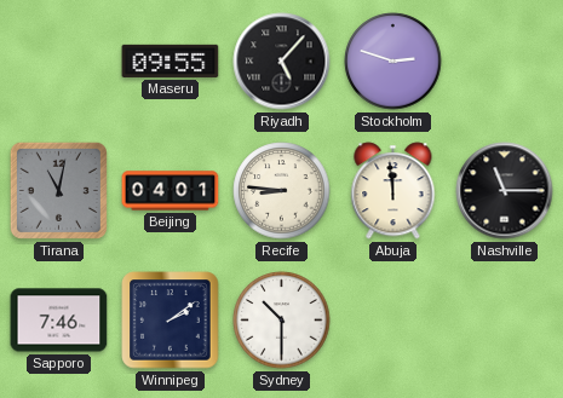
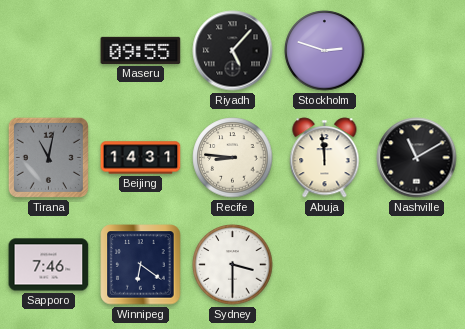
Beijing: 04:01 -> 14:31
Nashville: 11:15 -> 11:10
Winnipeg: 2:09 -> 6:21
Sydney: 10:30 -> 3:30
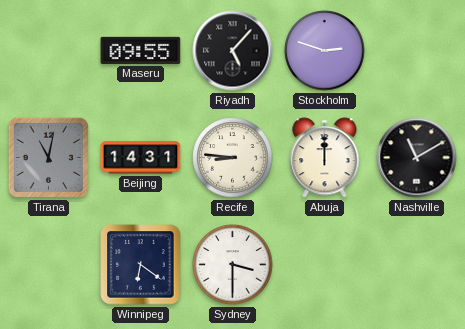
Abuja: 11:59 -> 12:00
Sapporo: 7:46 -> none
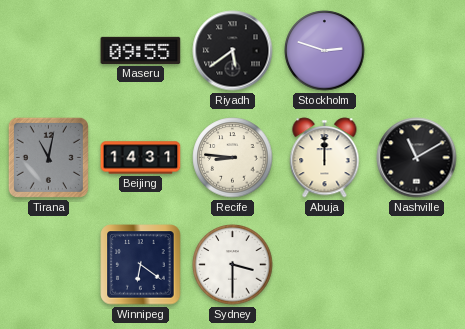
Riyadh: 5:07 -> 5:39
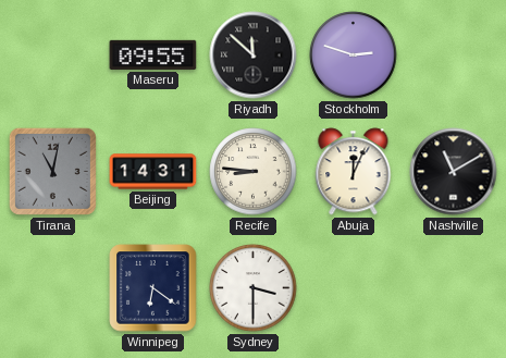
Riyadh: 5:39 -> 11:52
Abuja: 12:00 -> 12:04
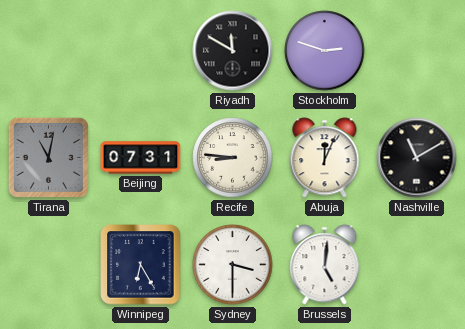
Maseru: 09:55 -> none
Riyadh: 11:52 -> 11:50
Beijing: 14:31 -> 07:31
Winnipeg: 6:21 -> 6:25
Brussels: none -> 5:01
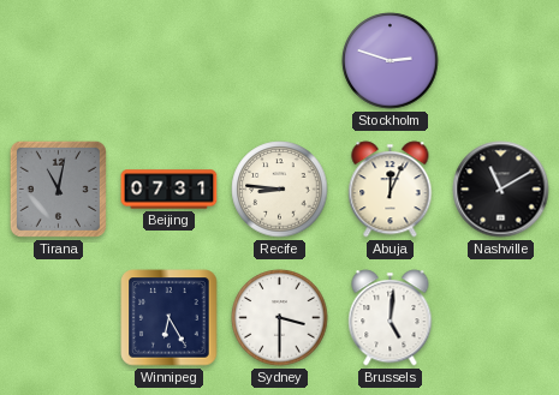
Riyadh: 11:50 -> none
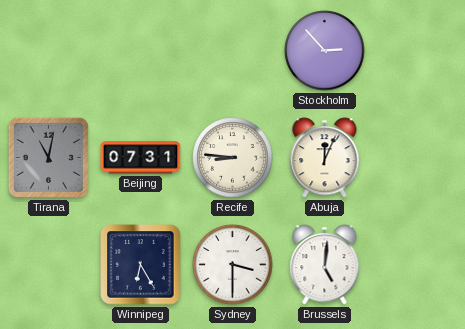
Stockholm: 2:48 -> 2:53
Nashville: 11:10 -> none
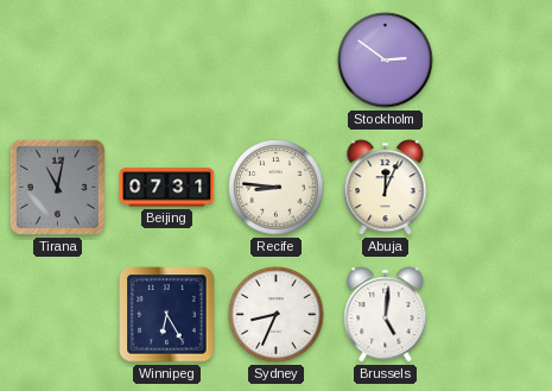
Stockholm: 2:53 -> 2:51
Sydney: 3:30 -> 8:34
